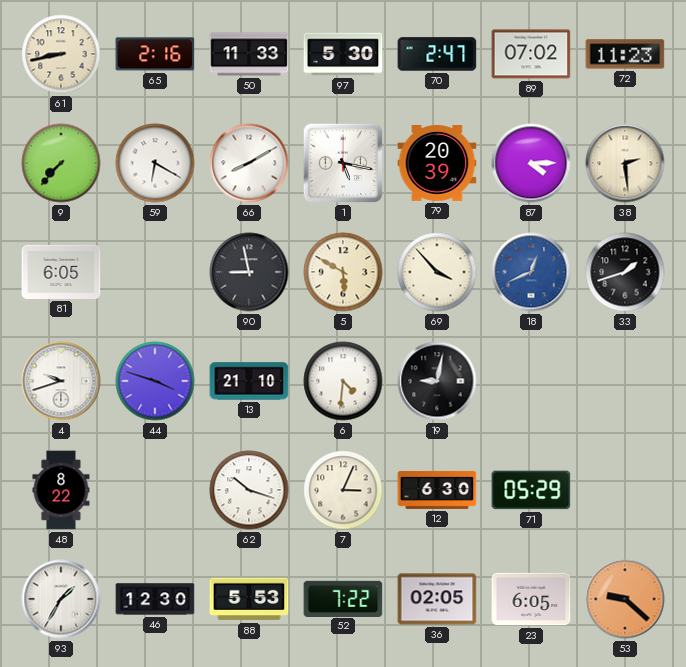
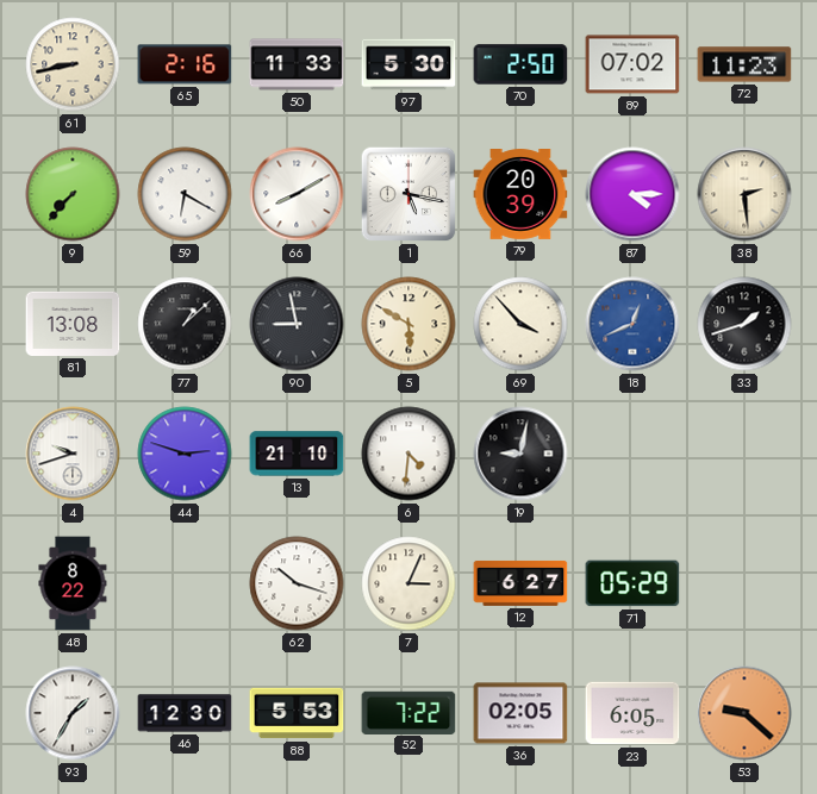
70: 2:47 -> 2:50
81: 6:05 -> 13:08
77: none -> 1:08
44: 3:48 -> 2:48
12: 6:30 -> 6:27
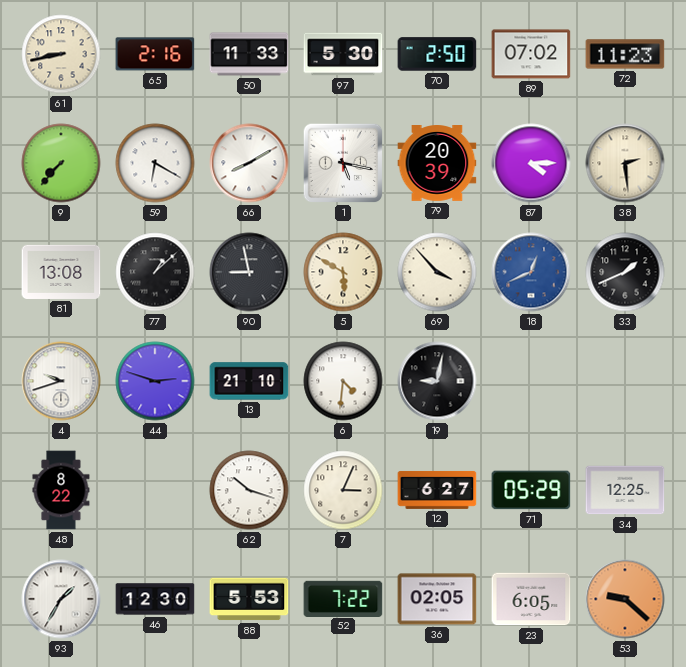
33: 1:42 -> 1:41
34: none -> 12:25
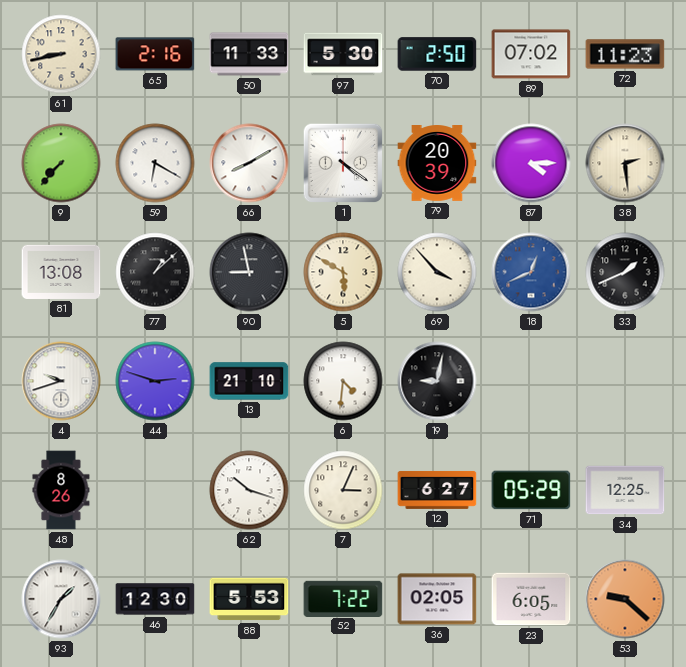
1: 5:17 -> 4:21
48: 8:22 -> 8:26
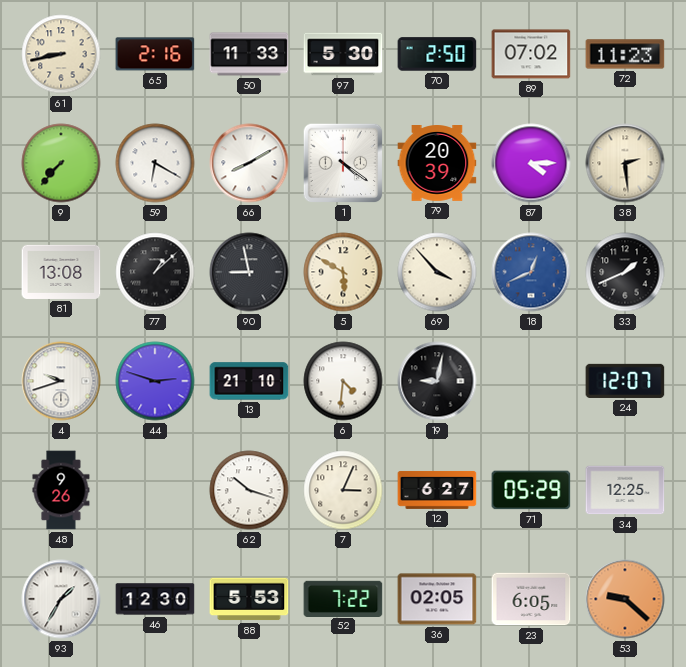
24: none -> 12:07
48: 8:26 -> 9:26
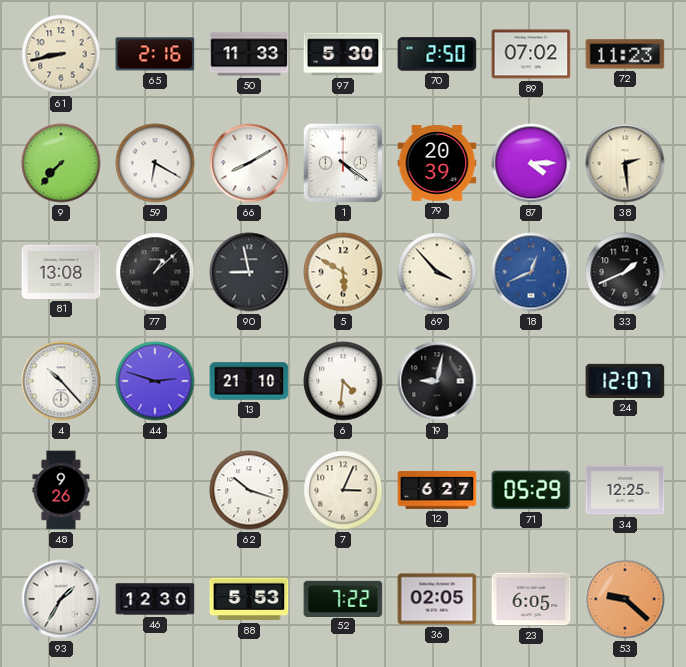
4: 9:42 -> 10:23
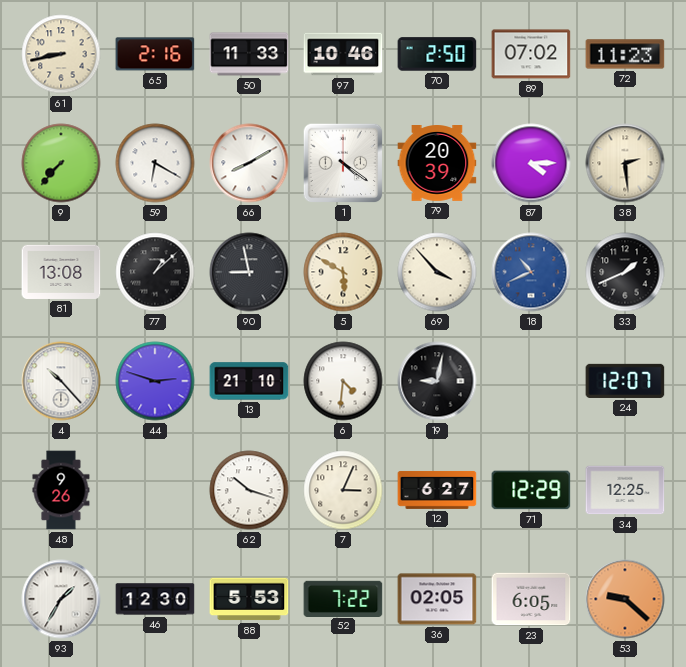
97: 5:30 -> 10:46
18: 12:41 -> 10:41
71: 05:29 -> 12:29
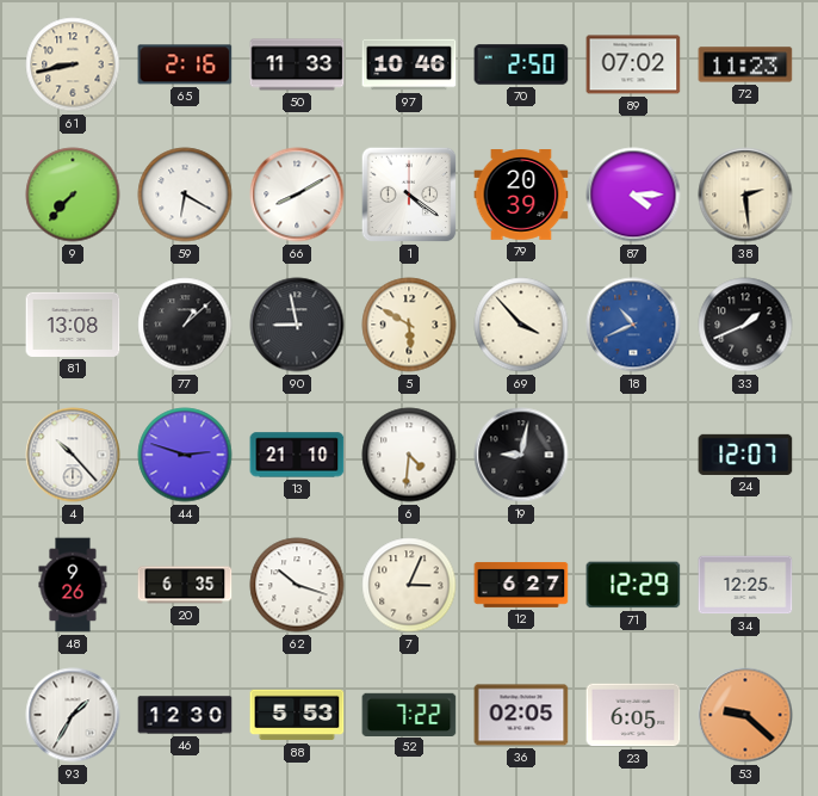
20: none -> 6:35
